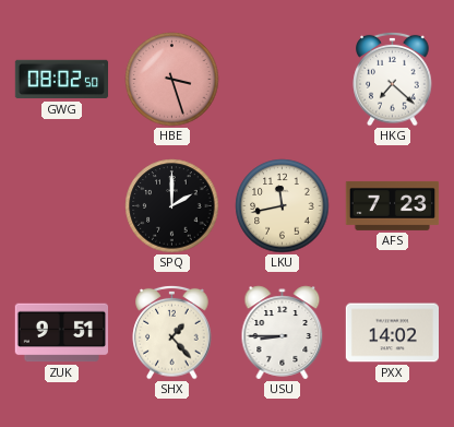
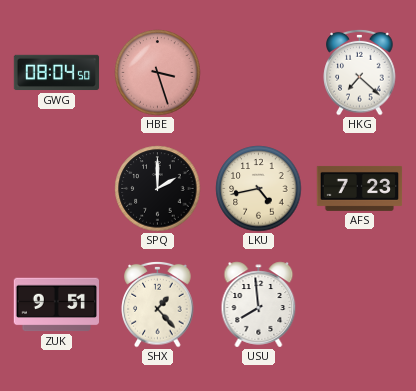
GWG: 08:02 -> 08:04
LKU: 11:43 -> 4:43
USU: 8:45 -> 7:59
PXX: 14:02 -> none
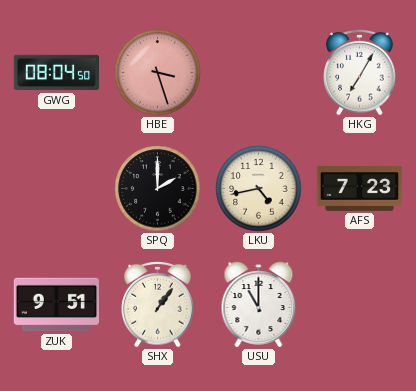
HKG: 7:22 -> 7:05
SHX: 1:23 -> 1:06
USU: 7:59 -> 11:00
